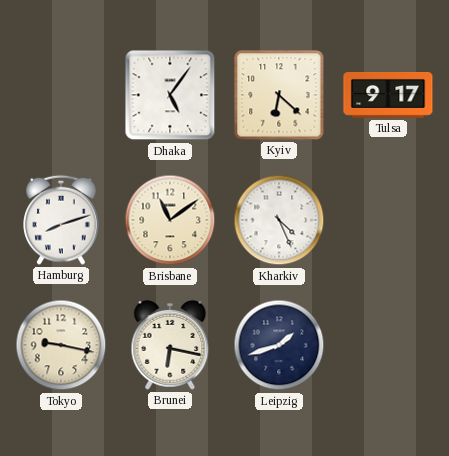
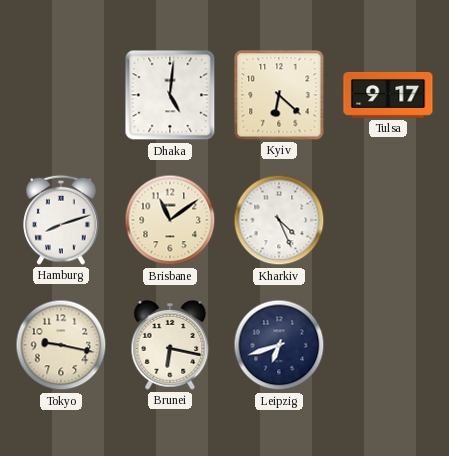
Dhaka: 5:06 -> 5:01
Leipzig: 1:42 -> 6:42
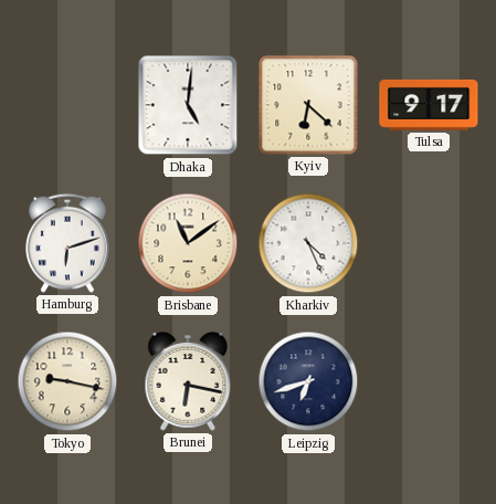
Hamburg: 8:12 -> 6:12
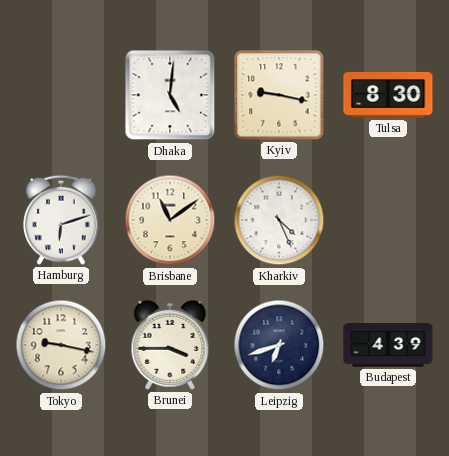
Kyiv: 6:22 -> 9:17
Tulsa: 9:17 -> 8:30
Brunei: 6:17 -> 3:45
Budapest: none -> 4:39
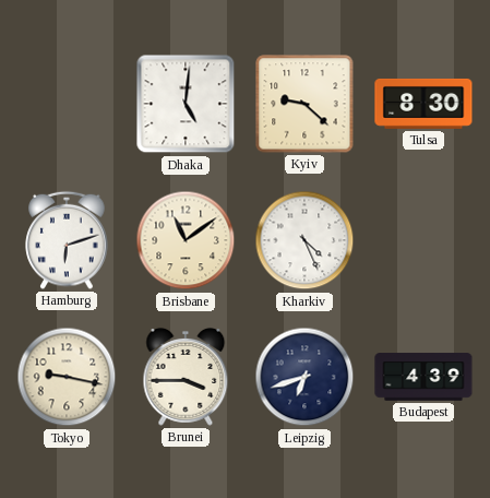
Kyiv: 9:17 -> 9:22
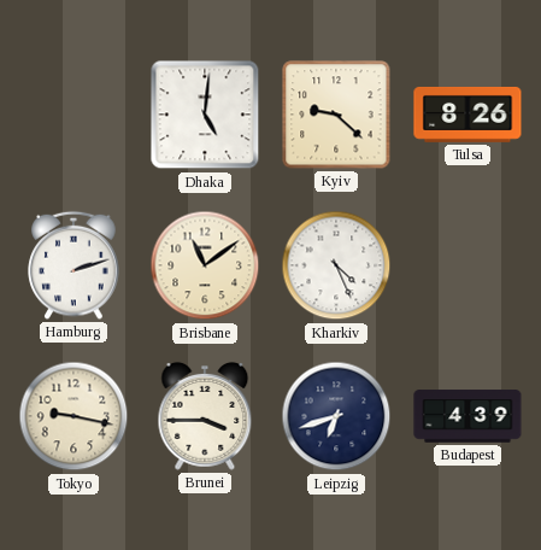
Tulsa: 8:30 -> 8:26
Hamburg: 6:12 -> 2:12
